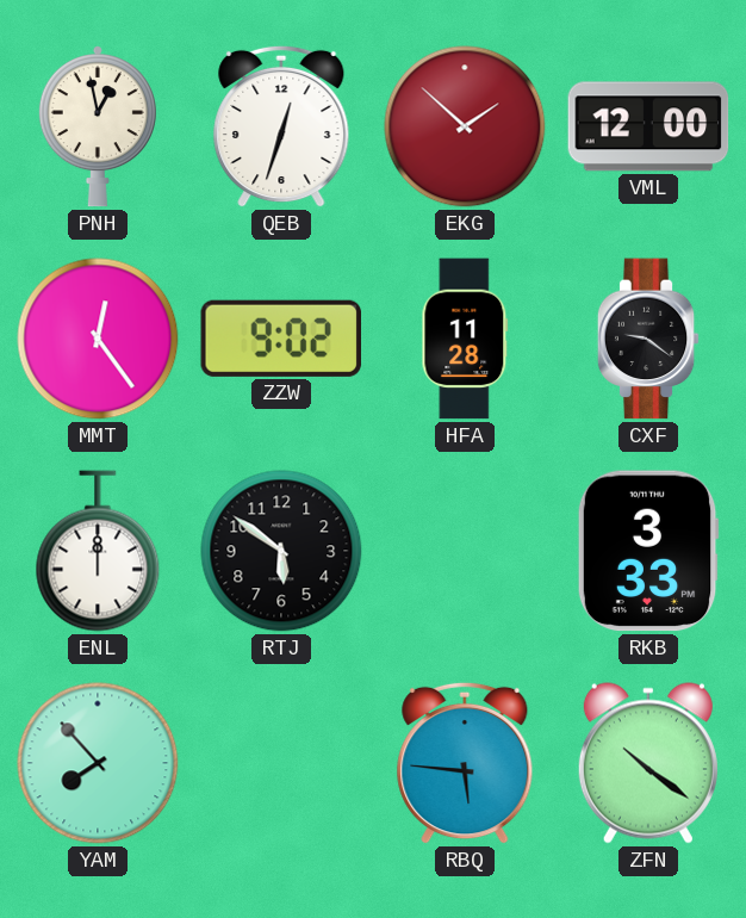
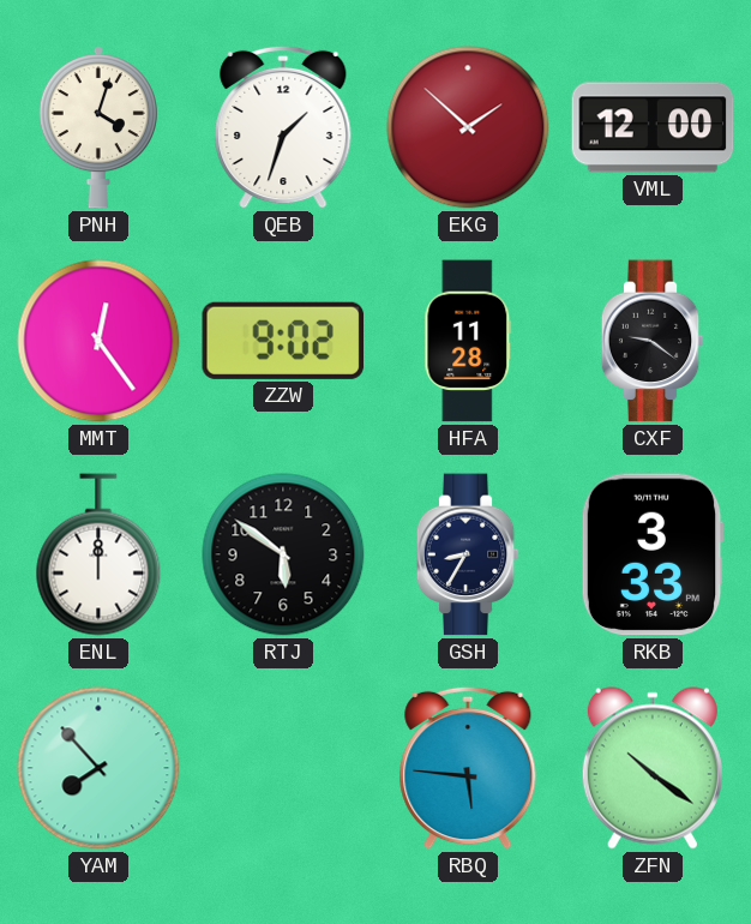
PNH: 12:58 -> 4:03
QEB: 12:33 -> 1:33
GSH: none -> 8:35
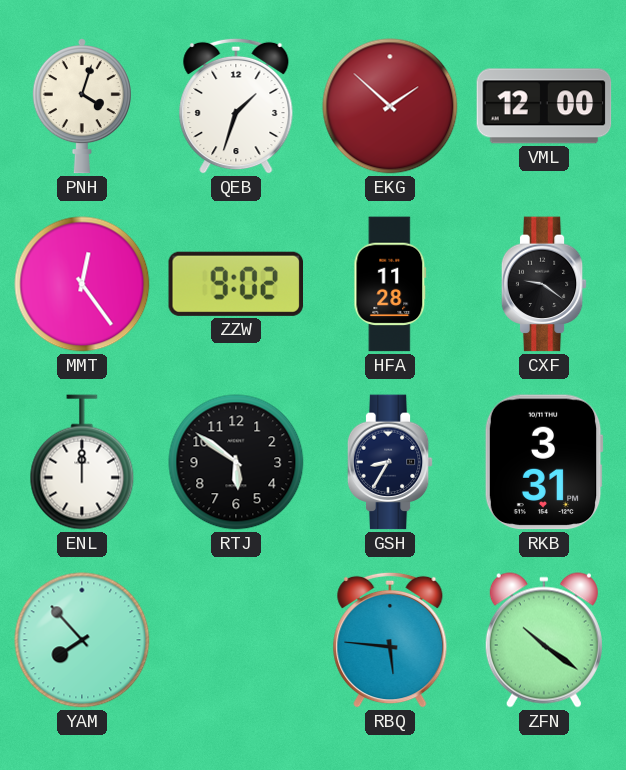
RKB: 3:33 -> 3:31
